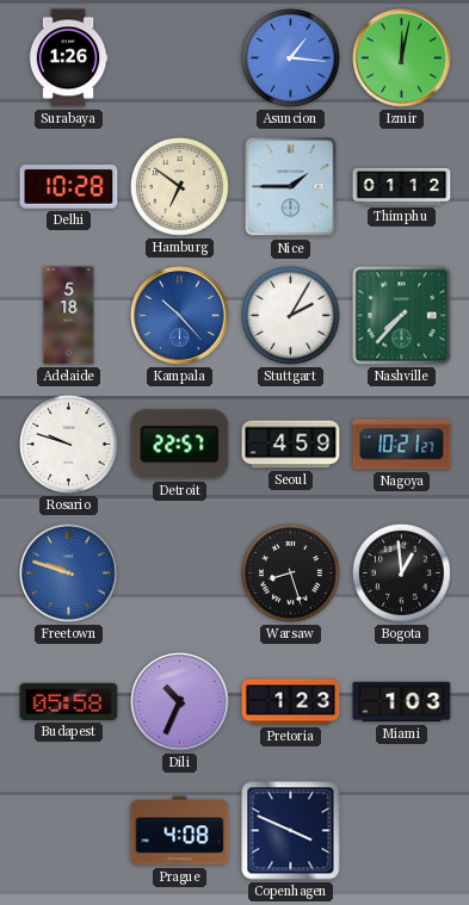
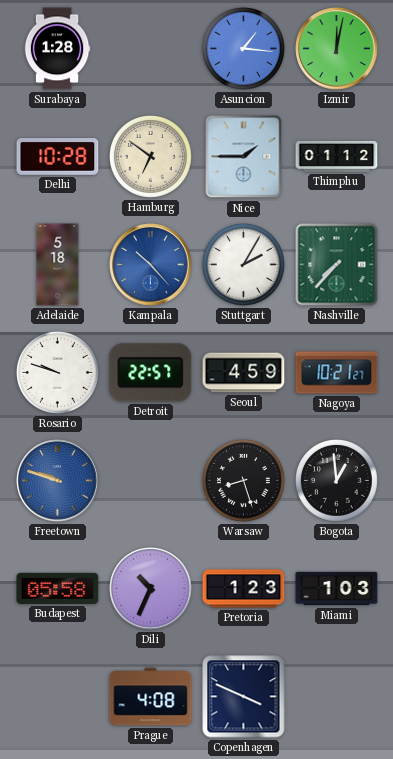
Surabaya: 1:26 -> 1:28
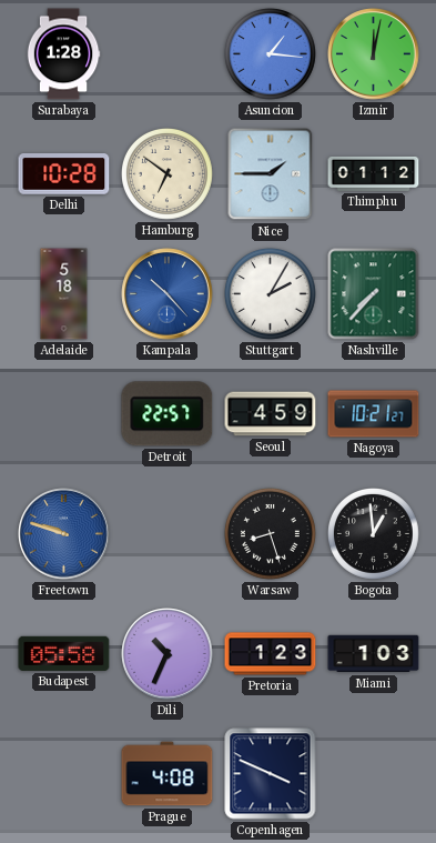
Rosario: 9:48 -> none
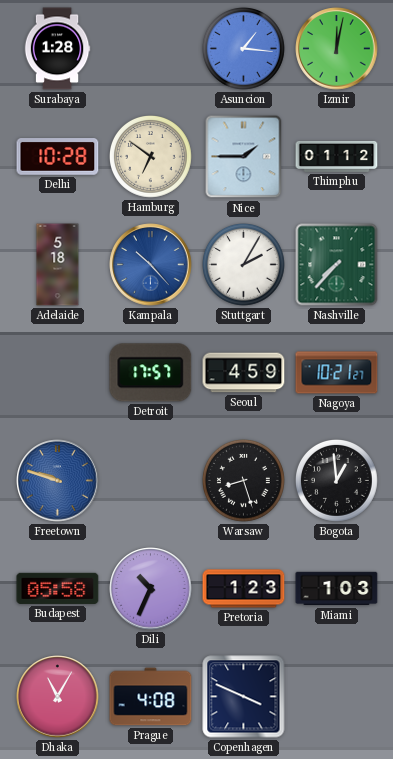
Detroit: 22:57 -> 17:57
Dhaka: none -> 11:05
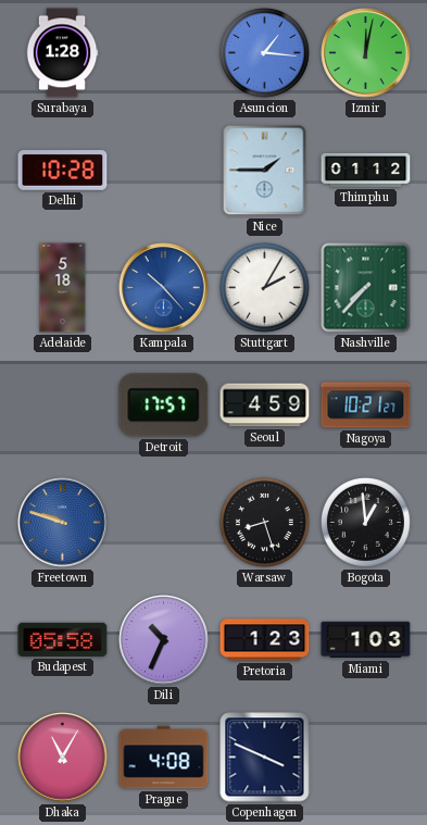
Hamburg: 6:51 -> none
